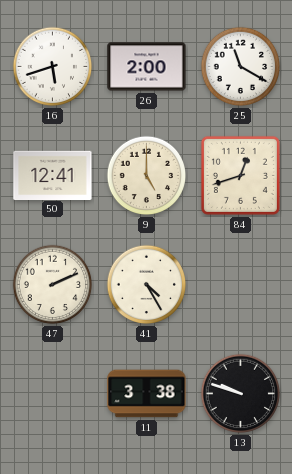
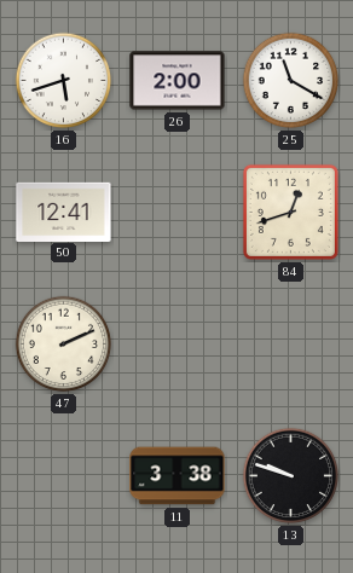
9: 5:00 -> none
41: 4:25 -> none
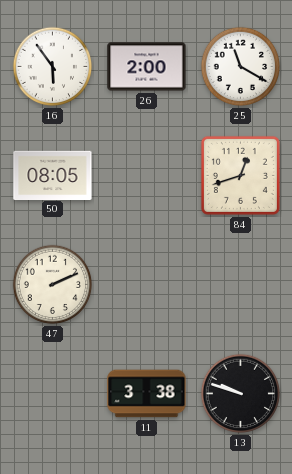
16: 5:42 -> 5:54
50: 12:41 -> 08:05
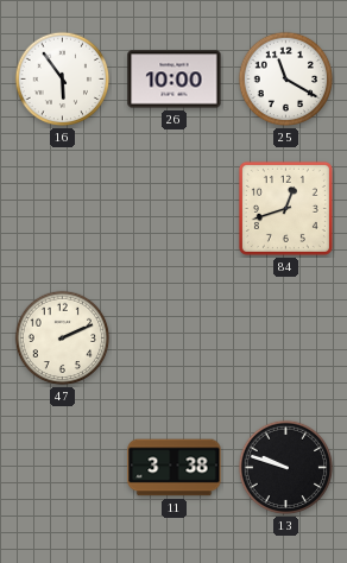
26: 2:00 -> 10:00
50: 08:05 -> none
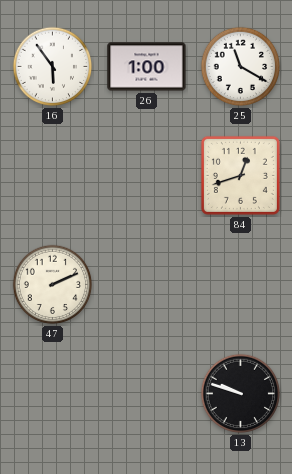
26: 10:00 -> 1:00
11: 3:38 -> none
